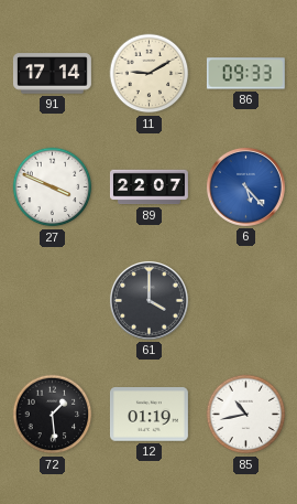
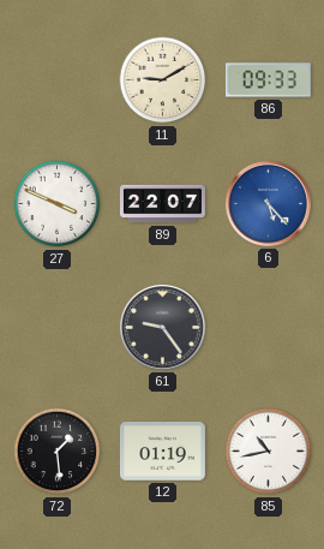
91: 17:14 -> none
61: 4:00 -> 9:24
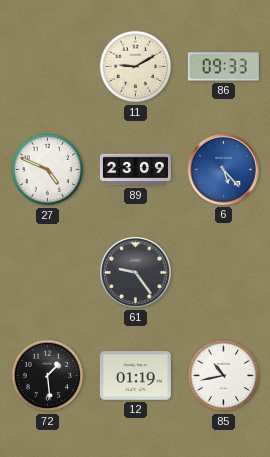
27: 3:49 -> 4:49
89: 22:07 -> 23:09
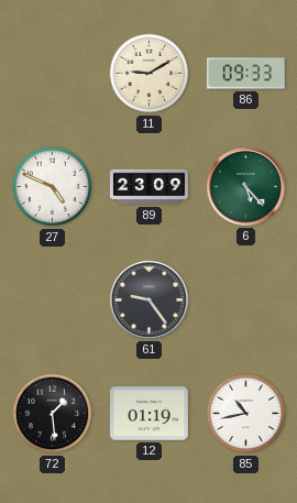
6 dial: blue -> green
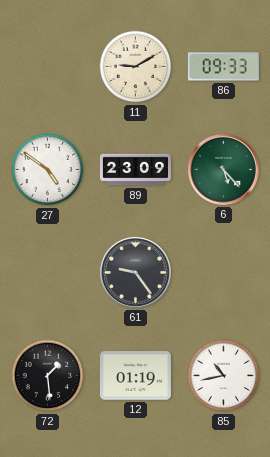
27: 4:49 -> 4:51
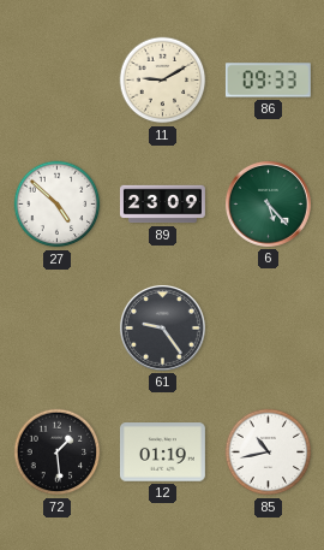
27: 4:51 -> 4:52
